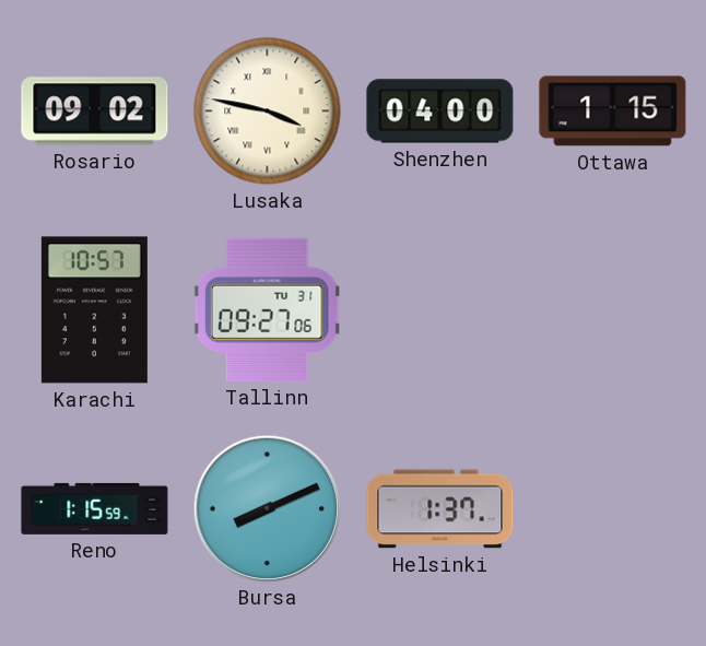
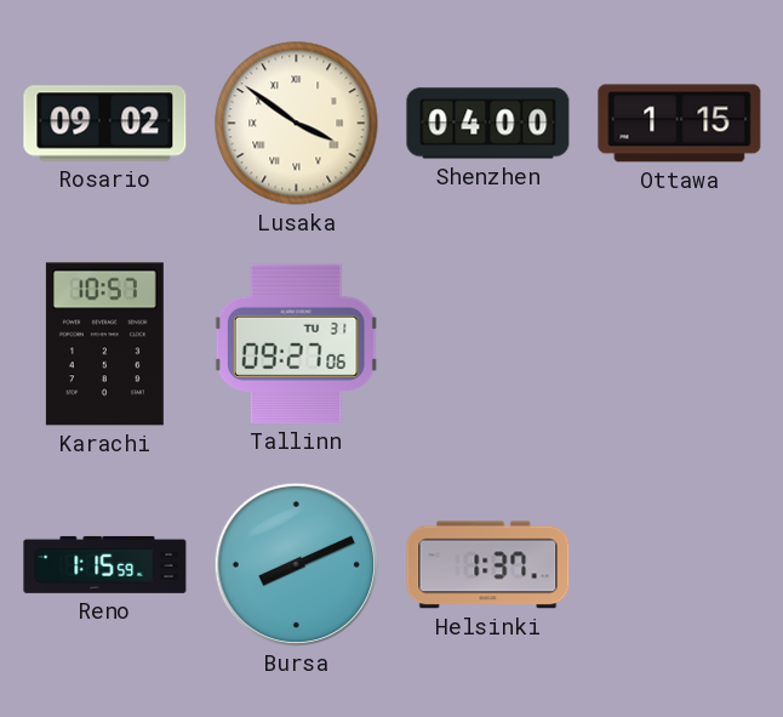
Lusaka: 3:47 -> 3:51
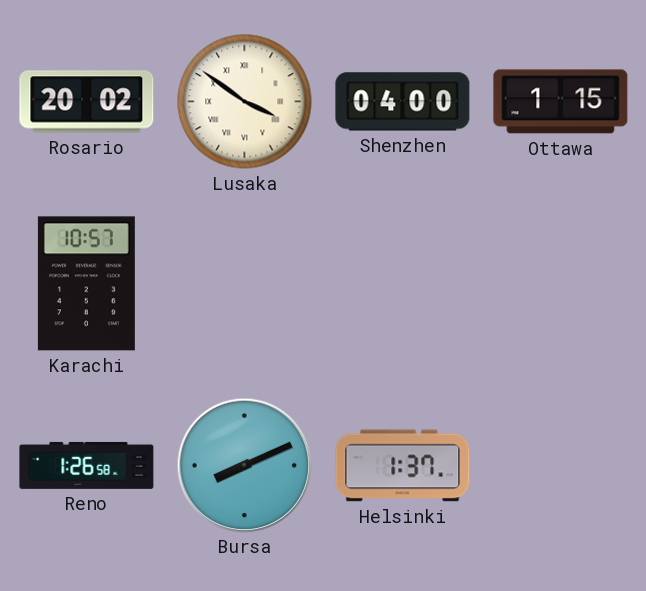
Rosario: 09:02 -> 20:02
Tallinn: 09:27 -> none
Reno: 1:15 -> 1:26
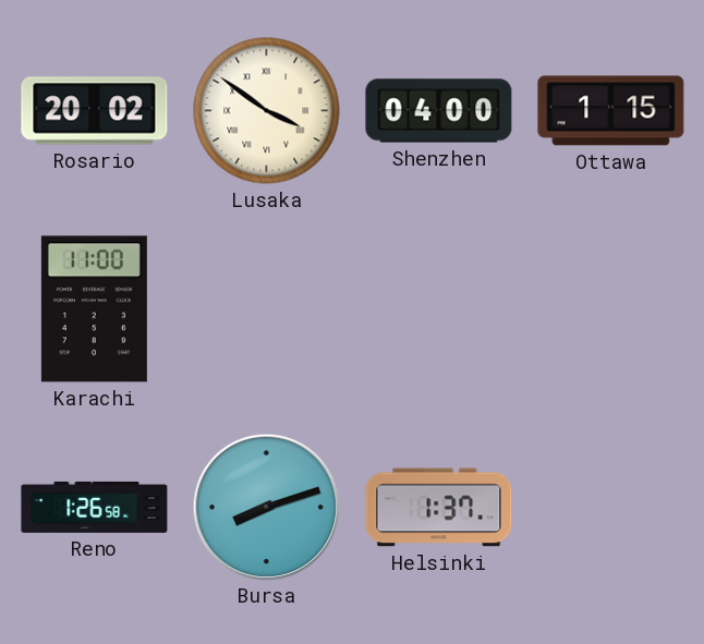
Karachi: 10:57 -> 11:00
Bursa: 8:11 -> 8:12
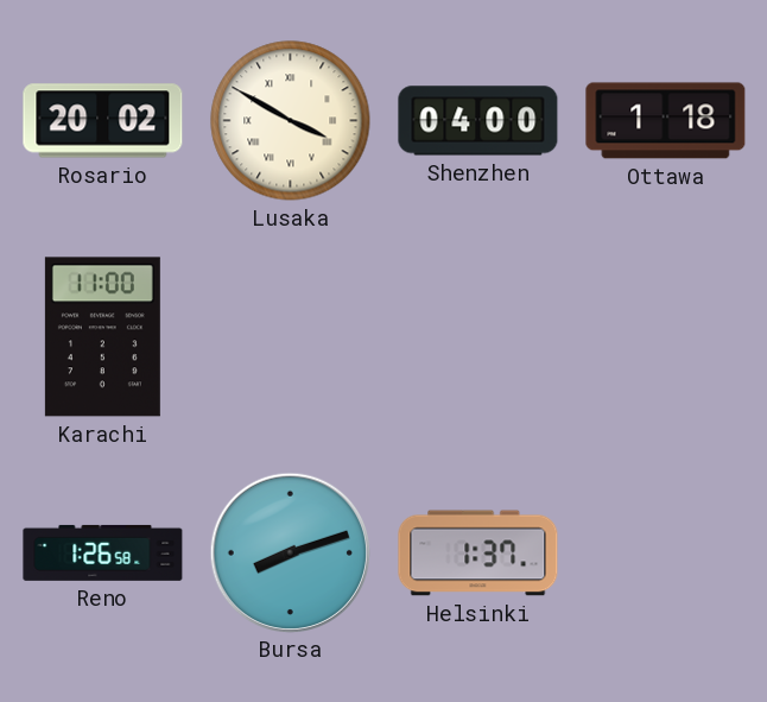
Lusaka: 3:51 -> 3:50
Ottawa: 1:15 -> 1:18
